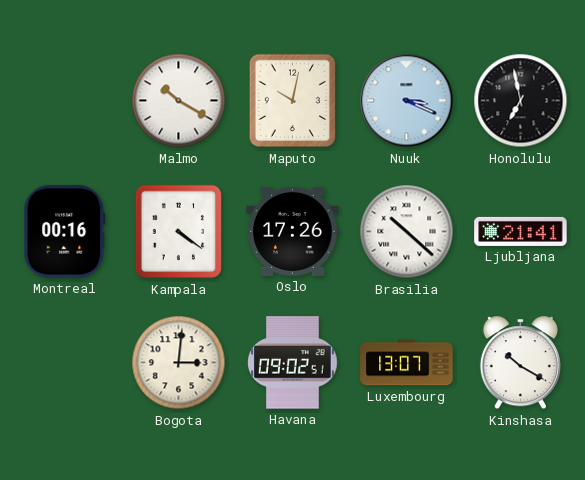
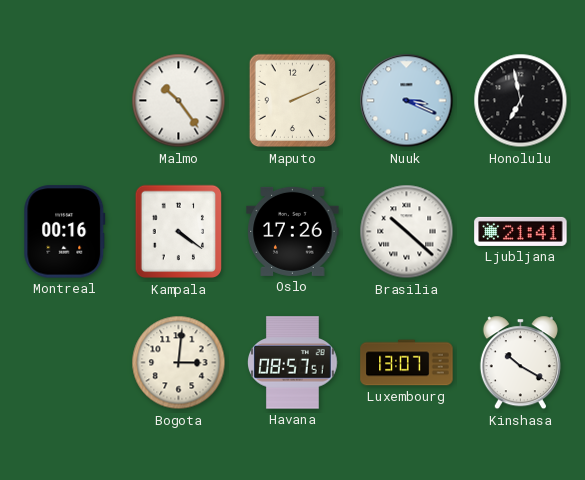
Malmo: 10:20 -> 10:24
Maputo: 10:02 -> 2:11
Havana: 09:02 -> 08:57
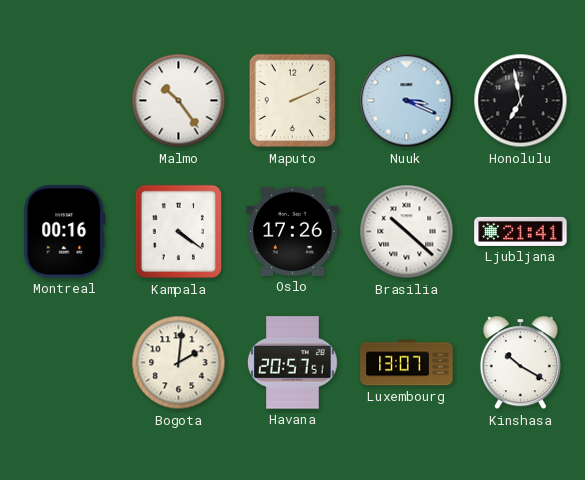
Bogota: 3:01 -> 2:01
Havana: 08:57 -> 20:57
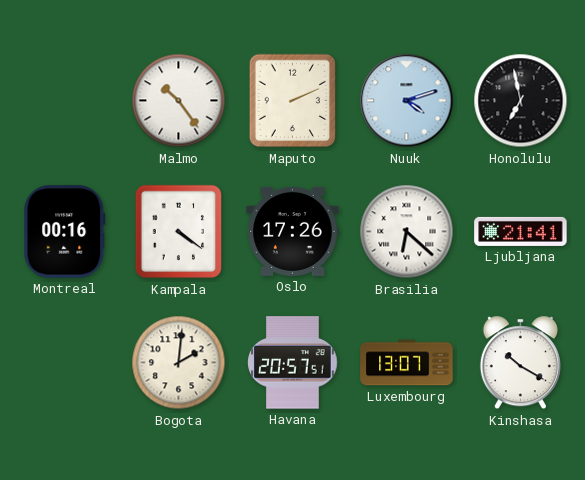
Nuuk: 3:19 -> 4:12
Brasilia: 10:22 -> 6:22
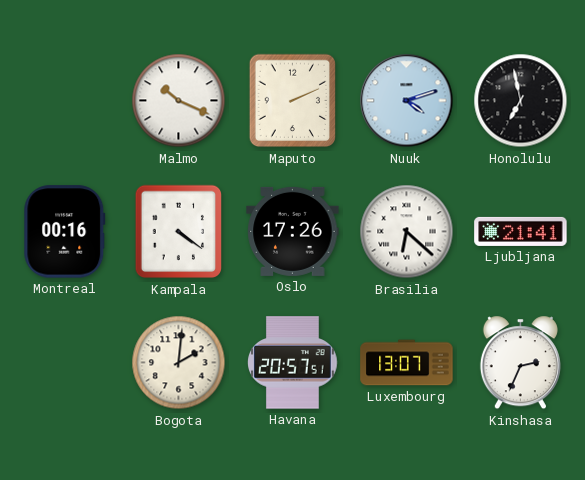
Malmo: 10:24 -> 10:19
Kinshasa: 10:20 -> 2:34
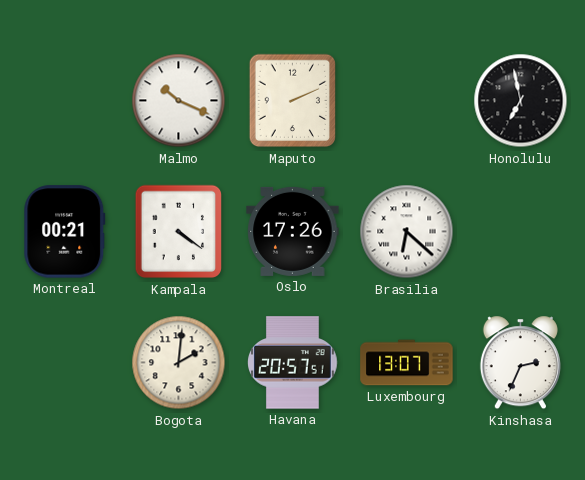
Nuuk: 4:12 -> none
Montreal: 00:16 -> 00:21
Ljubljana: 21:41 -> none
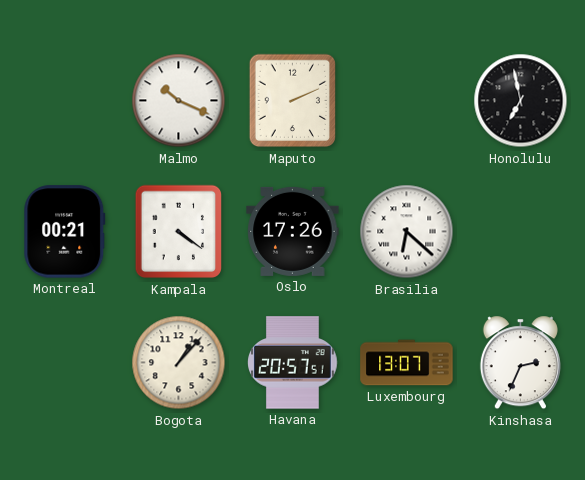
Bogota: 2:01 -> 1:07
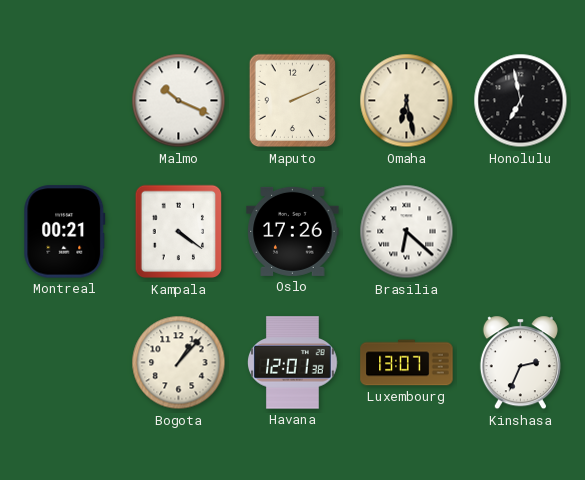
Omaha: none -> 6:28
Havana: 20:57 -> 12:01
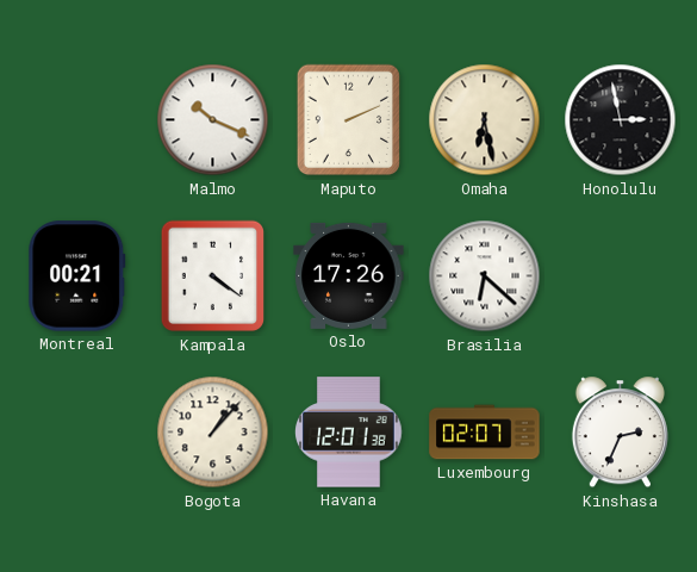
Honolulu: 6:58 -> 2:58
Luxembourg: 13:07 -> 02:07
